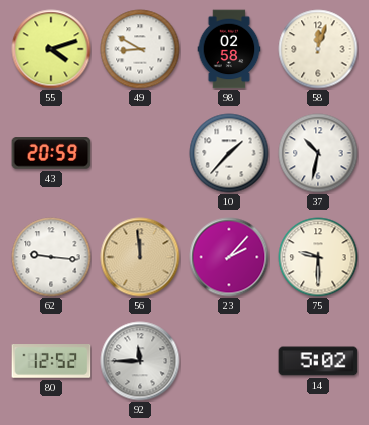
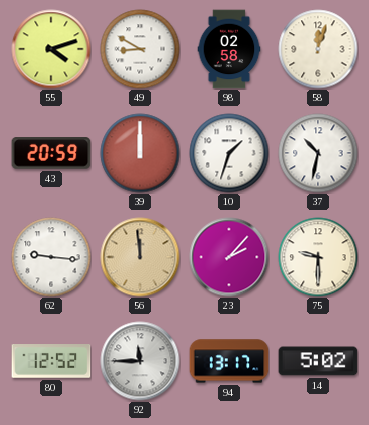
39: none -> 12:00
10: 1:37 -> 1:33
94: none -> 13:17
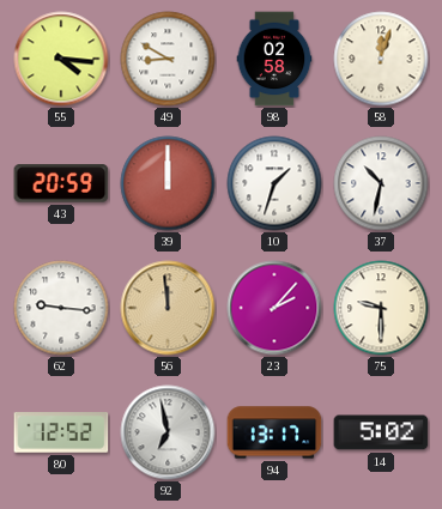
55: 4:12 -> 4:16
92: 11:45 -> 6:58
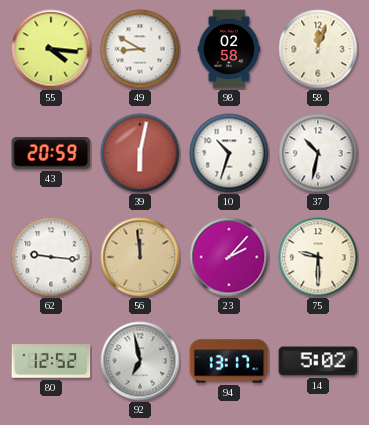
39: 12:00 -> 6:02
10: 1:33 -> 10:33
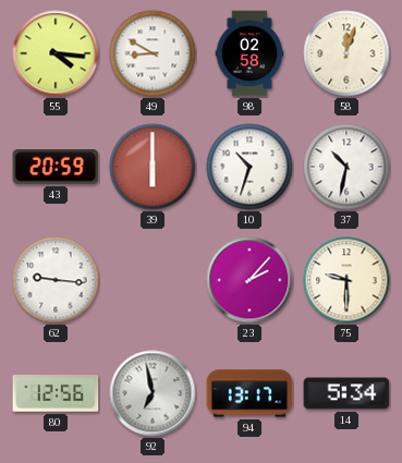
39: 6:02 -> 6:00
56: 11:59 -> none
80: 12:52 -> 12:56
14: 5:02 -> 5:34
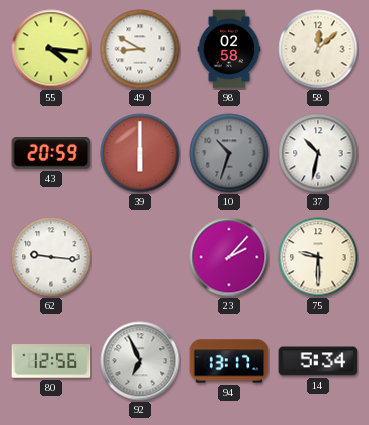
58: 12:03 -> 12:08
10 dial: white -> grey
92: 6:58 -> 6:56
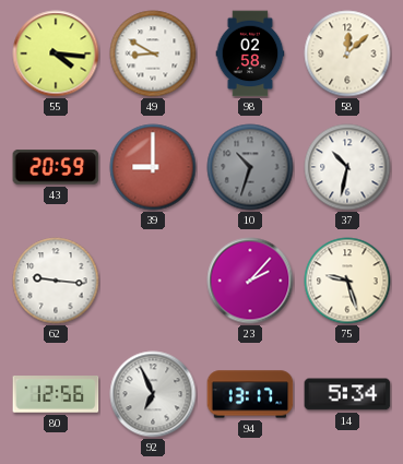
39: 6:00 -> 9:00
75: 9:30 -> 9:27
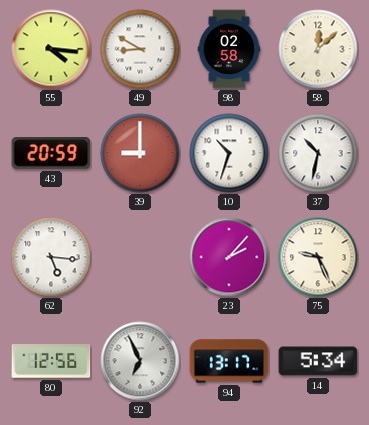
10 dial: grey -> white
62: 9:16 -> 5:16
75: 9:27 -> 9:26
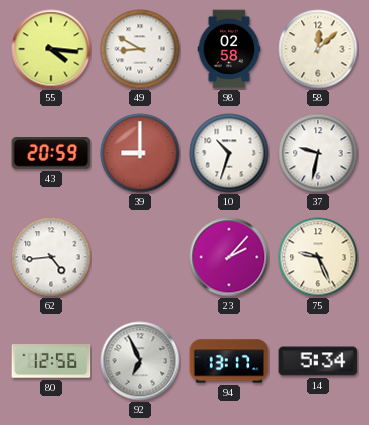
37: 10:32 -> 9:32
62: 5:16 -> 4:44
